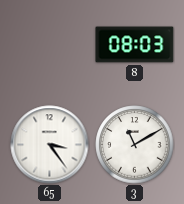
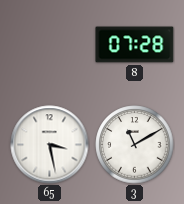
8: 08:03 -> 07:28
65: 3:24 -> 3:28
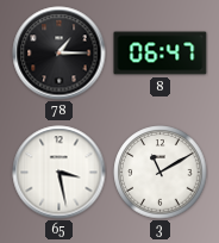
78: none -> 1:15
8: 07:28 -> 06:47
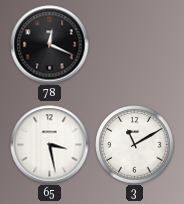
78: 1:15 -> 12:19
8: 06:47 -> none
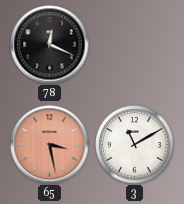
65 dial: white -> salmon
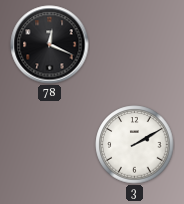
65: 3:28 -> none
3: 11:10 -> 2:10
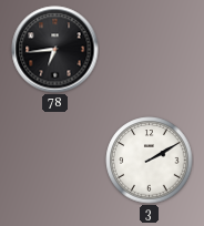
78: 12:19 -> 6:44
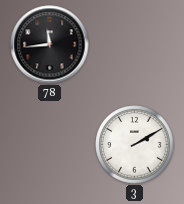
78: 6:44 -> 11:44
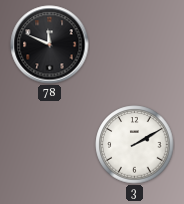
78: 11:44 -> 11:49
